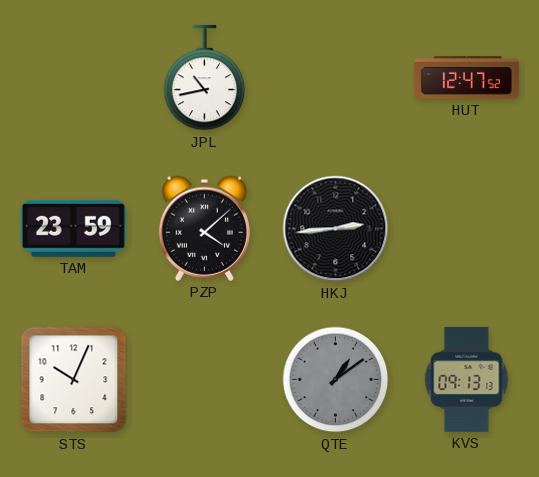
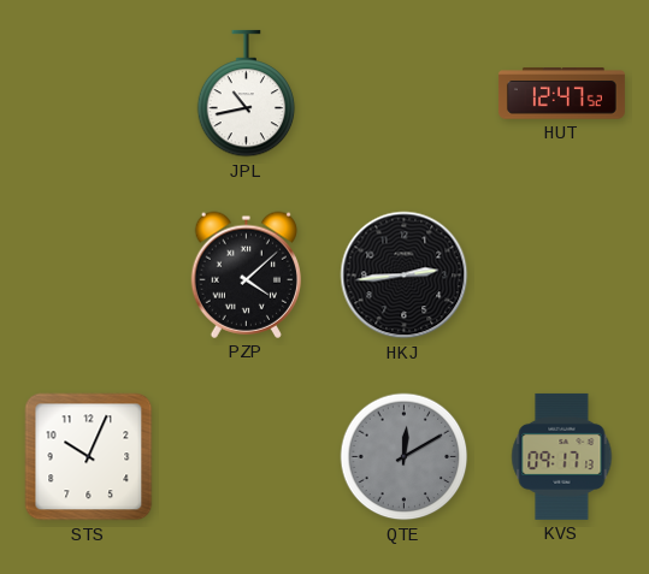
TAM: 23:59 -> none
QTE: 1:09 -> 12:10
KVS: 09:13 -> 09:17
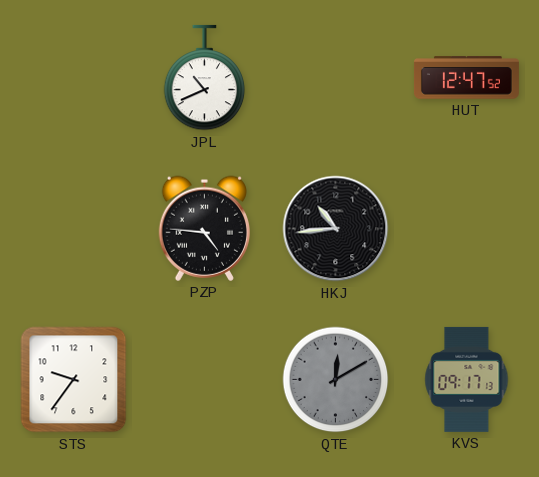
JPL: 10:43 -> 10:41
PZP: 4:08 -> 4:46
HKJ: 2:44 -> 10:44
STS: 10:04 -> 9:36
